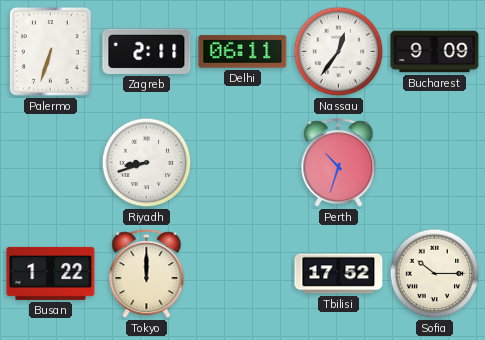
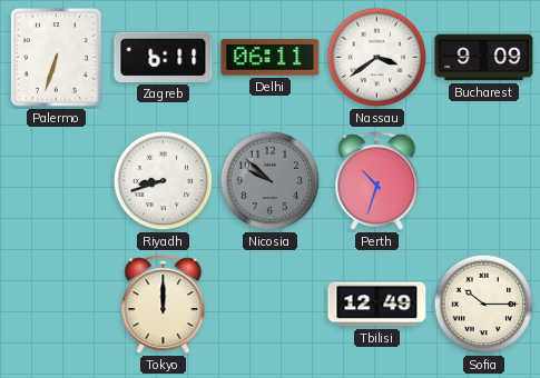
Zagreb: 2:11 -> 6:11
Nassau: 12:36 -> 3:39
Nicosia: none -> 9:52
Busan: 1:22 -> none
Tbilisi: 17:52 -> 12:49
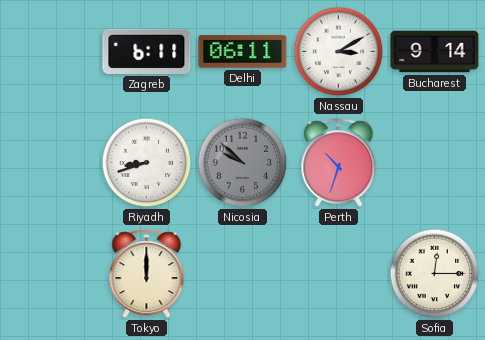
Palermo: 6:33 -> none
Nassau: 3:39 -> 3:10
Bucharest: 9:09 -> 9:14
Tbilisi: 12:49 -> none
Sofia: 10:15 -> 12:15
